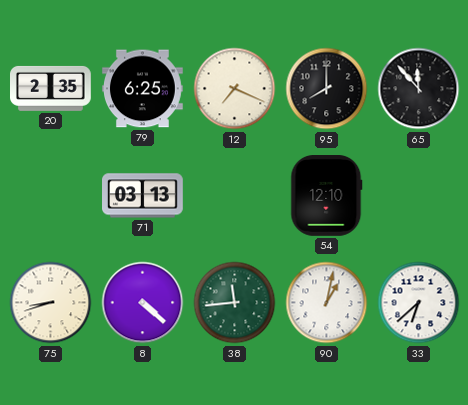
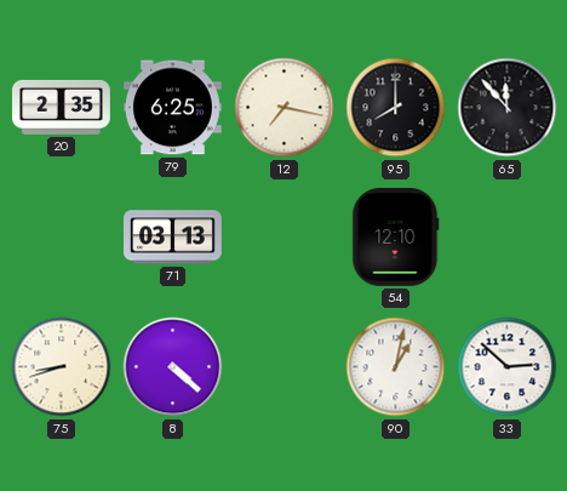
12: 7:19 -> 7:17
38: 11:44 -> none
33: 6:38 -> 2:52
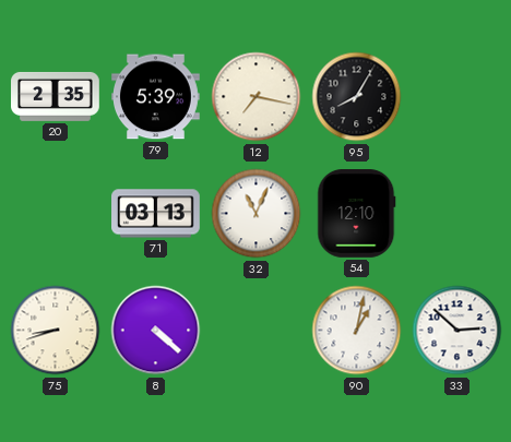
79: 6:25 -> 5:39
95: 8:00 -> 8:05
65: 11:53 -> none
32: none -> 11:04
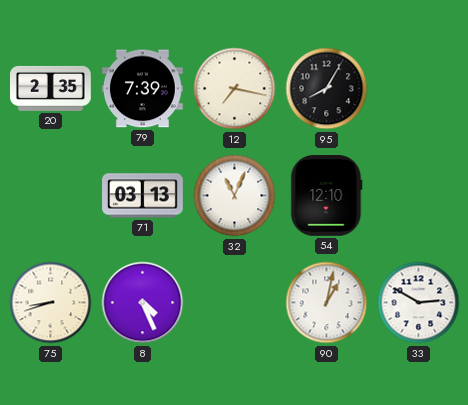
79: 5:39 -> 7:39
8: 4:22 -> 4:26
33: 2:52 -> 2:50
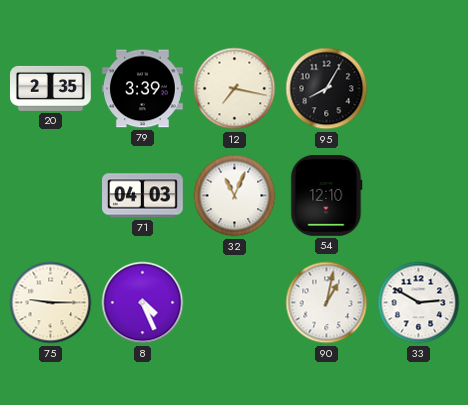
79: 7:39 -> 3:39
71: 03:13 -> 04:03
75: 8:42 -> 9:15
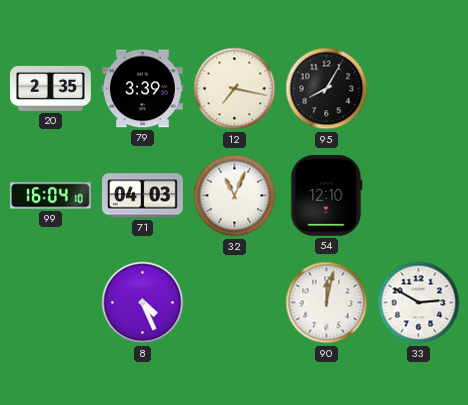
99: none -> 16:04
75: 9:15 -> none
90: 1:02 -> 12:02
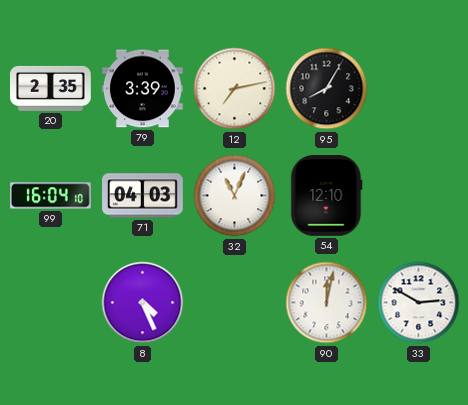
12: 7:17 -> 7:13
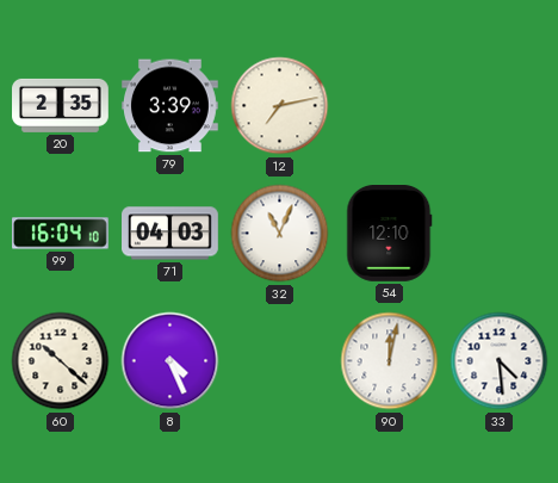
95: 8:05 -> none
60: none -> 10:22
33: 2:50 -> 4:29
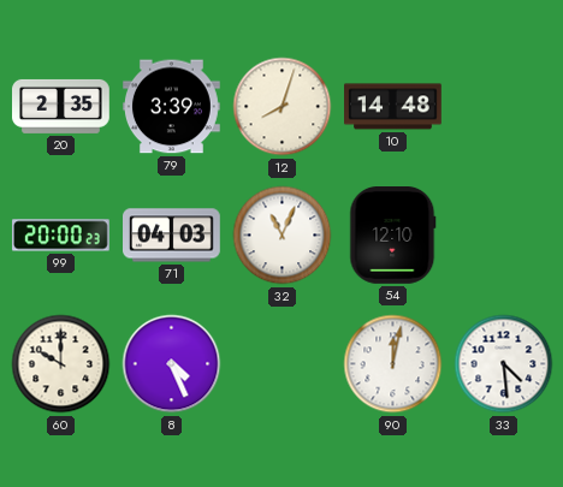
12: 7:13 -> 8:03
10: none -> 14:48
99: 16:04 -> 20:00
60: 10:22 -> 10:00
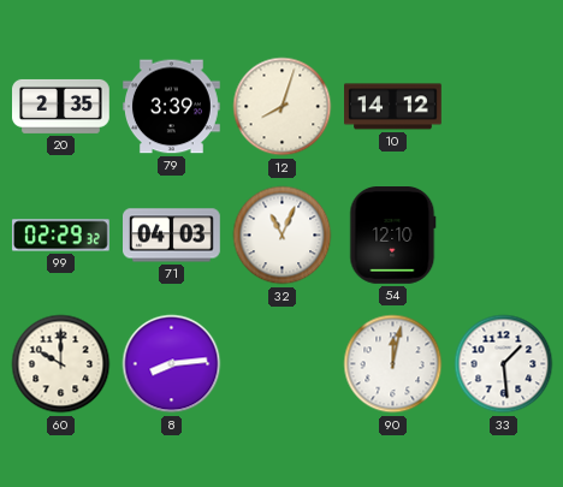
10: 14:48 -> 14:12
99: 20:00 -> 02:29
8: 4:26 -> 8:14
33: 4:29 -> 1:29
